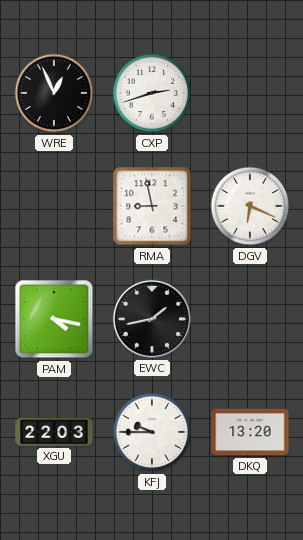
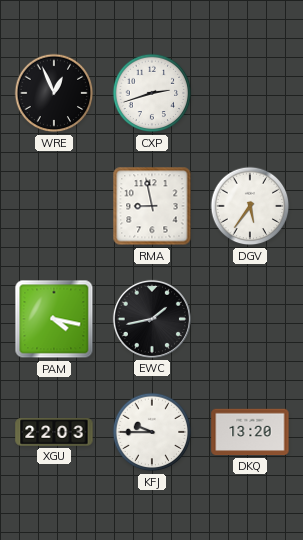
DGV: 6:19 -> 5:36
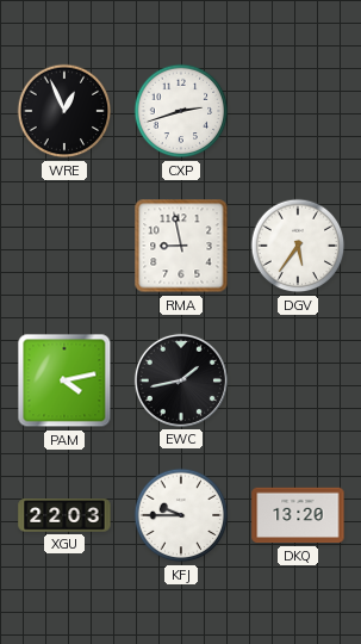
PAM: 4:17 -> 4:13
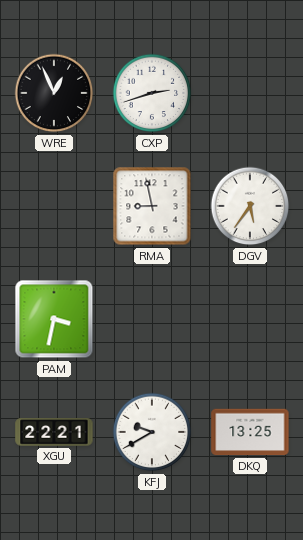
PAM: 4:13 -> 3:32
EWC: 1:43 -> none
XGU: 22:03 -> 22:21
KFJ: 9:45 -> 9:40
DKQ: 13:20 -> 13:25
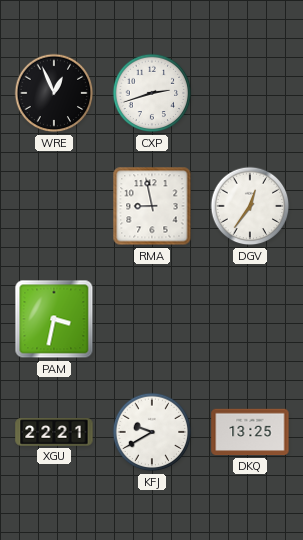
DGV: 5:36 -> 12:36
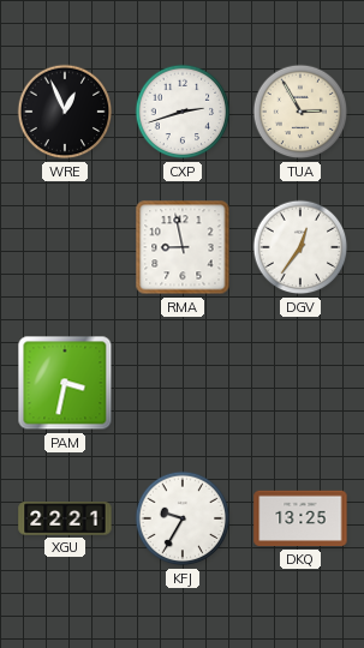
TUA: none -> 2:55
KFJ: 9:40 -> 9:35
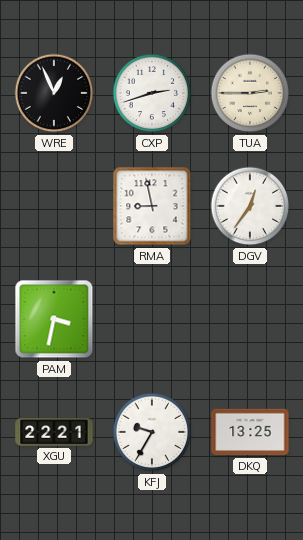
TUA: 2:55 -> 2:45
